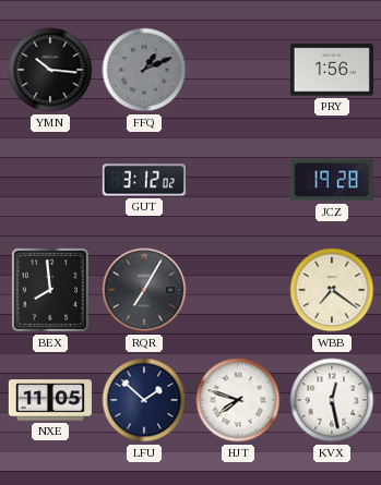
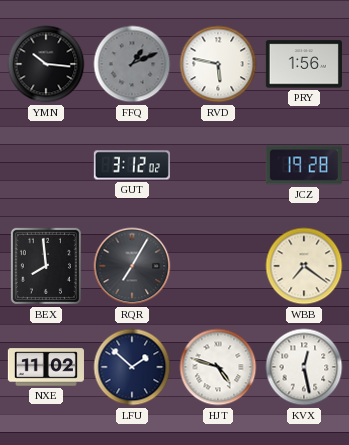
RVD: none -> 5:47
NXE: 11:05 -> 11:02
HJT: 7:48 -> 4:48
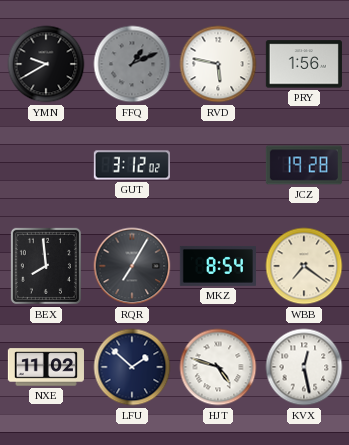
YMN: 10:16 -> 9:40
MKZ: none -> 8:54
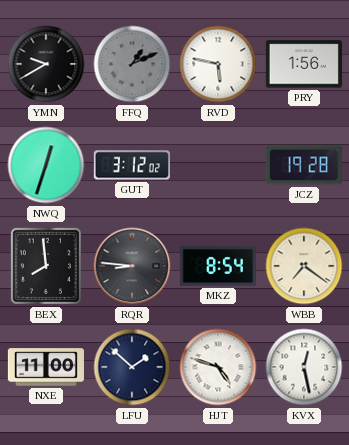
NWQ: none -> 12:33
RQR: 7:05 -> 8:46
NXE: 11:02 -> 11:00
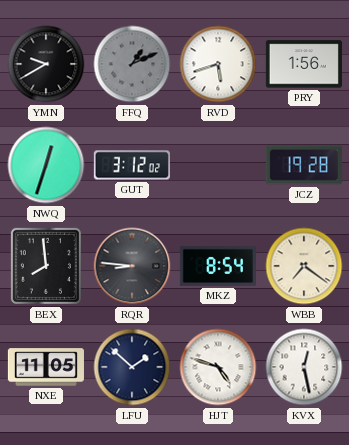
RVD: 5:47 -> 5:42
NXE: 11:00 -> 11:05
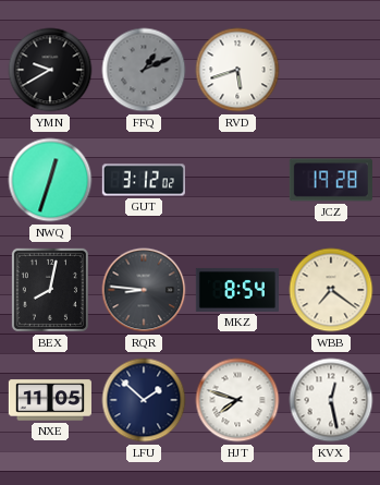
PRY: 1:56 -> none
BEX: 7:59 -> 8:02
HJT: 4:48 -> 7:48
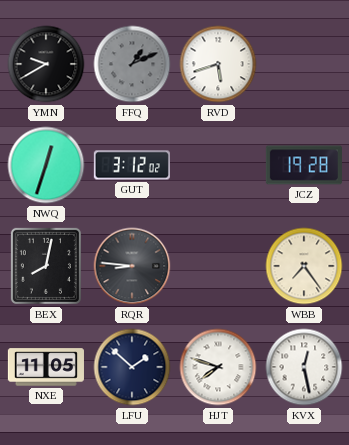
MKZ: 8:54 -> none
WBB: 7:21 -> 7:24
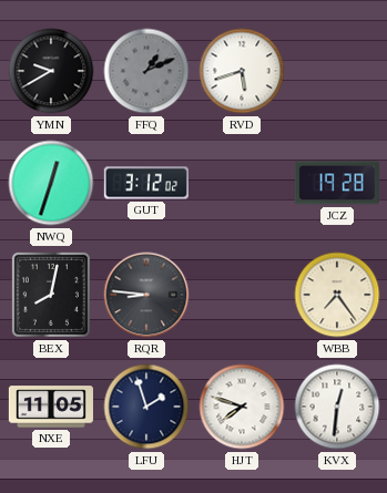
LFU: 1:52 -> 1:57
KVX: 12:28 -> 12:31
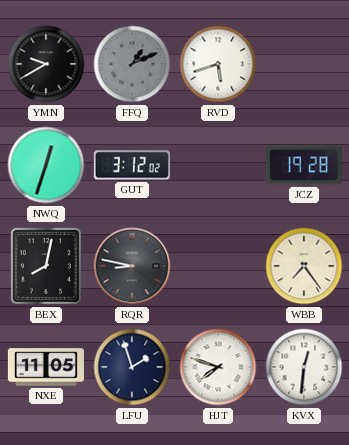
RQR: 8:46 -> 8:47
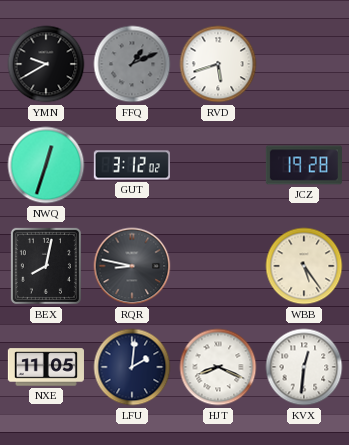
WBB: 7:24 -> 5:24
LFU: 1:57 -> 2:01
HJT: 7:48 -> 8:19
